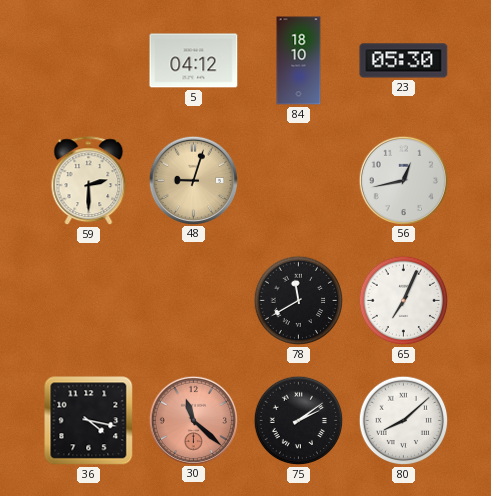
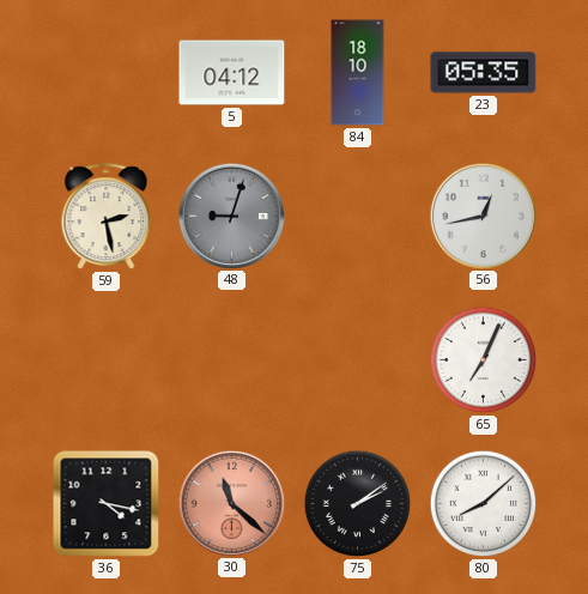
23: 05:30 -> 05:35
59: 2:30 -> 2:28
48 dial: champagne -> grey
78: 11:40 -> none
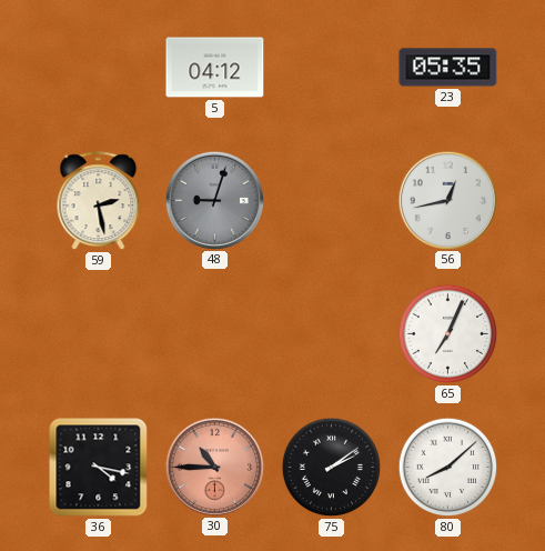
84: 18:10 -> none
30: 11:22 -> 10:45
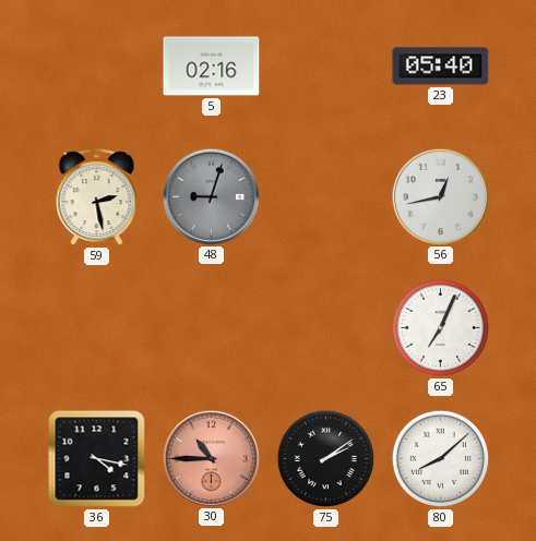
5: 04:12 -> 02:16
23: 05:35 -> 05:40
